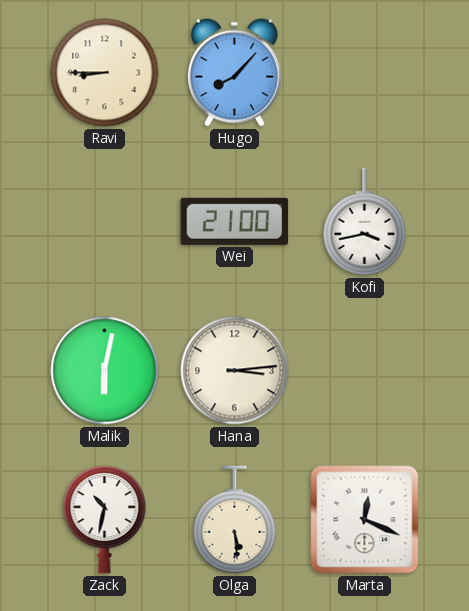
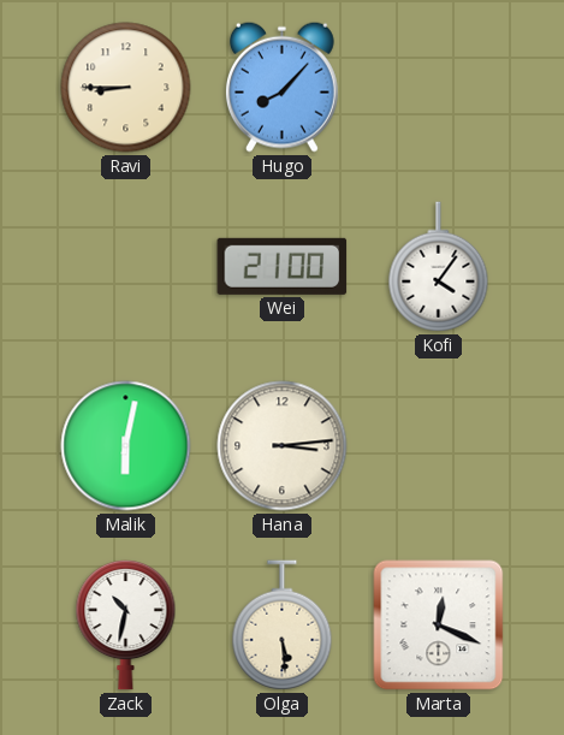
Kofi: 3:43 -> 4:06
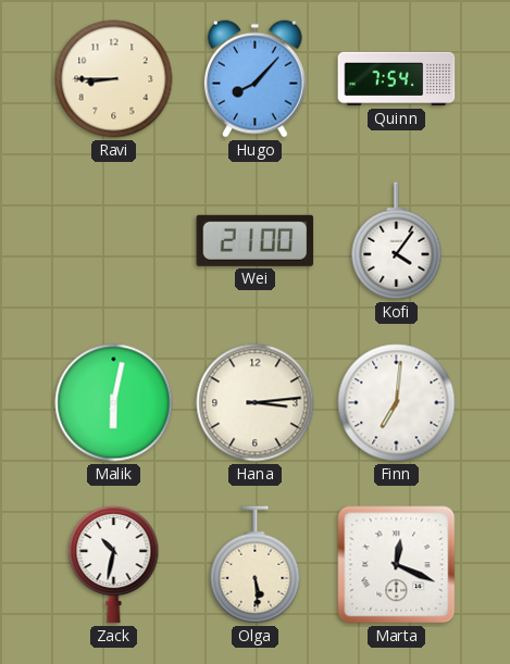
Quinn: none -> 7:54
Finn: none -> 7:01
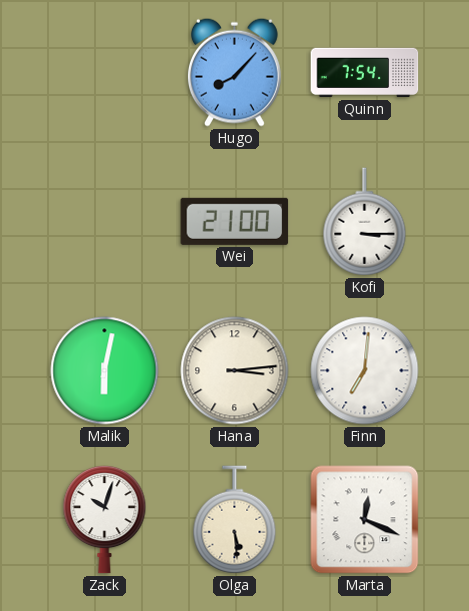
Ravi: 8:45 -> none
Kofi: 4:06 -> 3:15
Zack: 10:32 -> 10:03
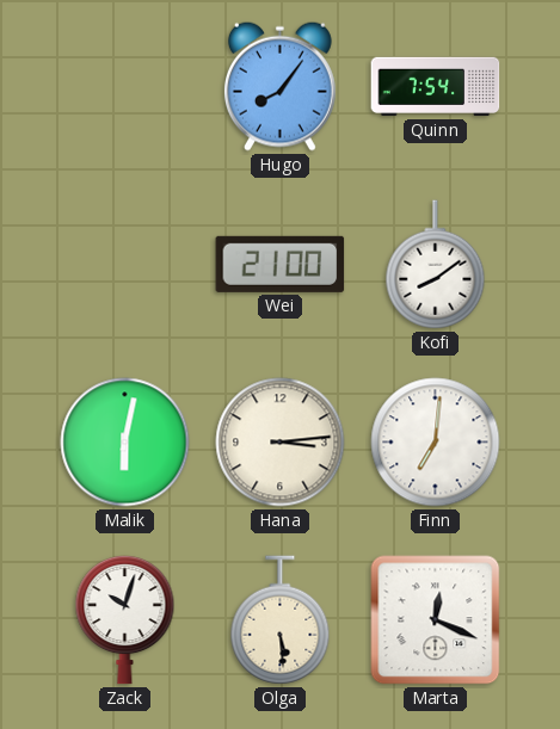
Hugo: 8:07 -> 8:06
Kofi: 3:15 -> 8:09
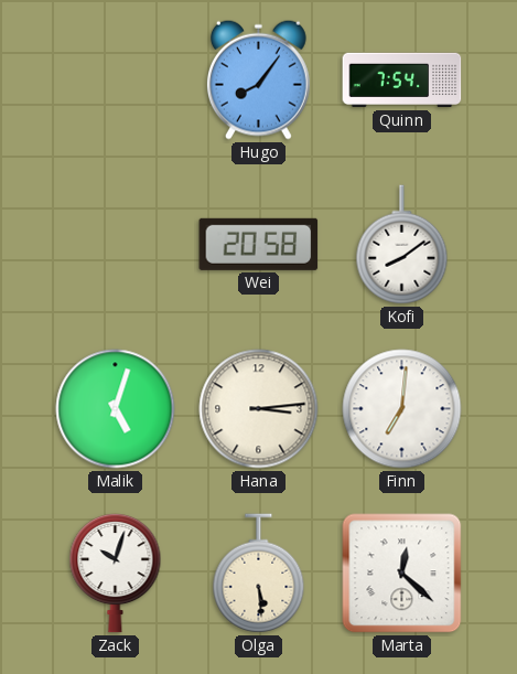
Wei: 21:00 -> 20:58
Malik: 6:02 -> 5:03
Marta: 12:19 -> 12:22
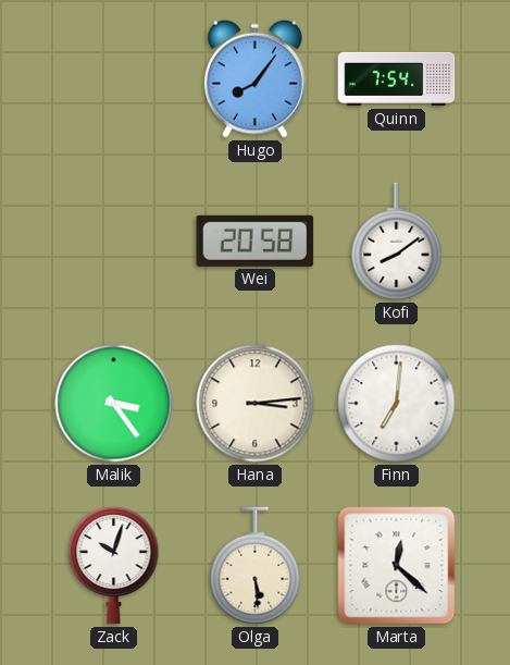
Malik: 5:03 -> 3:24
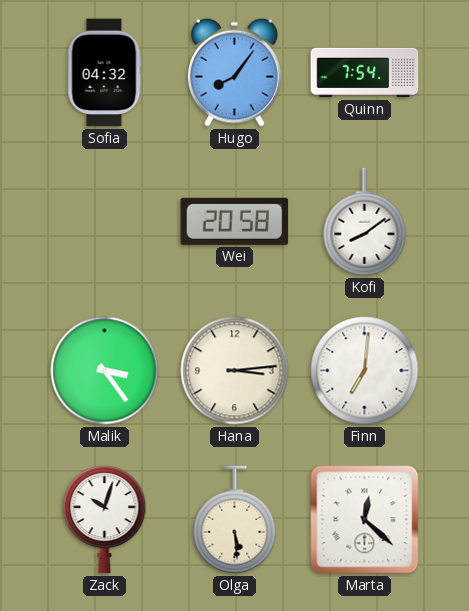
Sofia: none -> 04:32
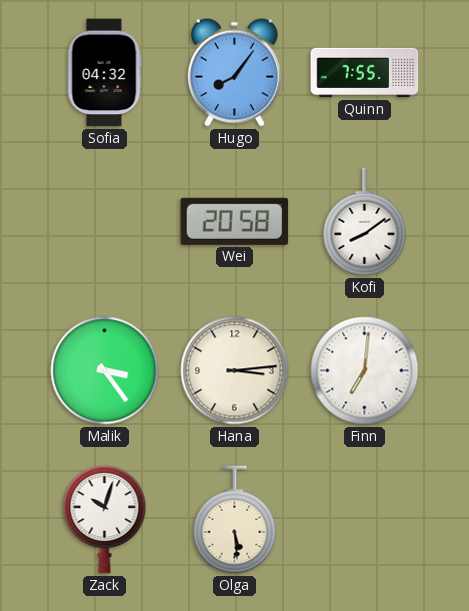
Quinn: 7:54 -> 7:55
Marta: 12:22 -> none
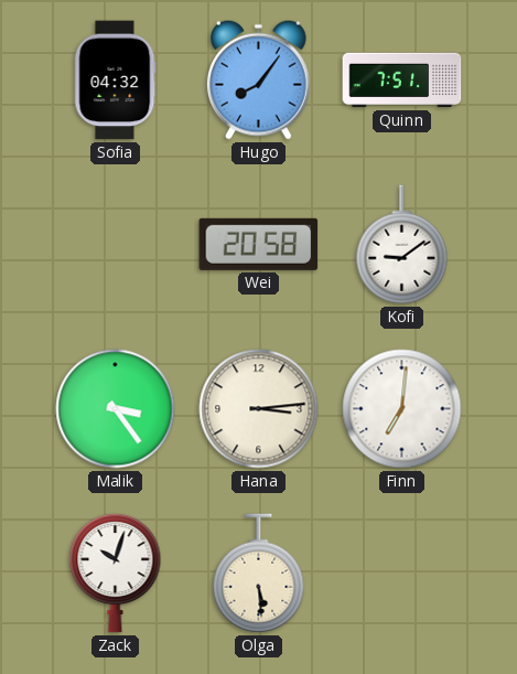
Quinn: 7:55 -> 7:51
Kofi: 8:09 -> 9:09
